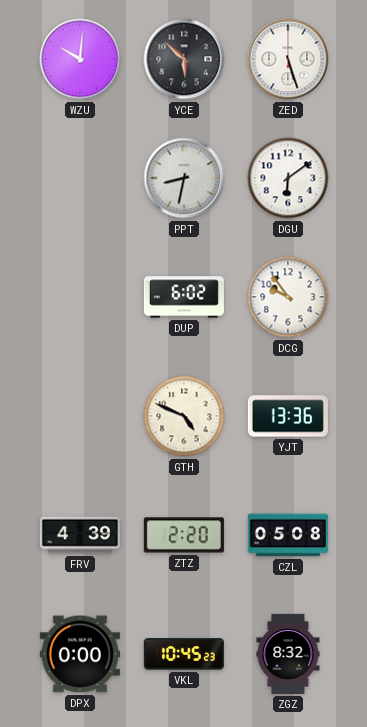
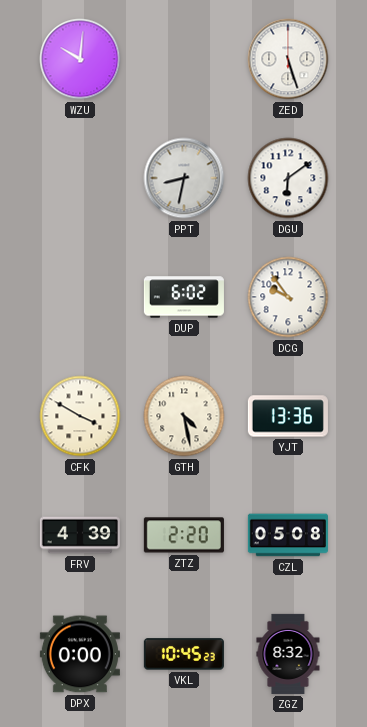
YCE: 5:52 -> none
CFK: none -> 3:50
GTH: 4:49 -> 4:28
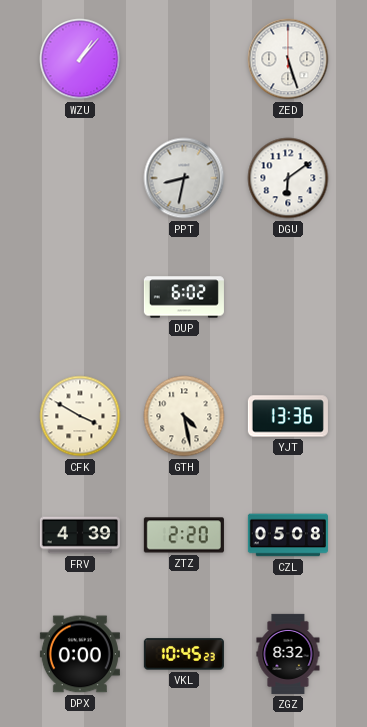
WZU: 10:01 -> 1:07
DCG: 9:54 -> none
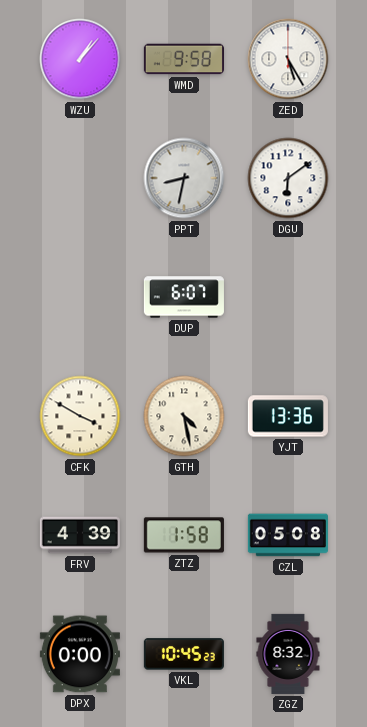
WMD: none -> 9:58
ZED: 5:27 -> 5:25
DUP: 6:02 -> 6:07
ZTZ: 2:20 -> 1:58
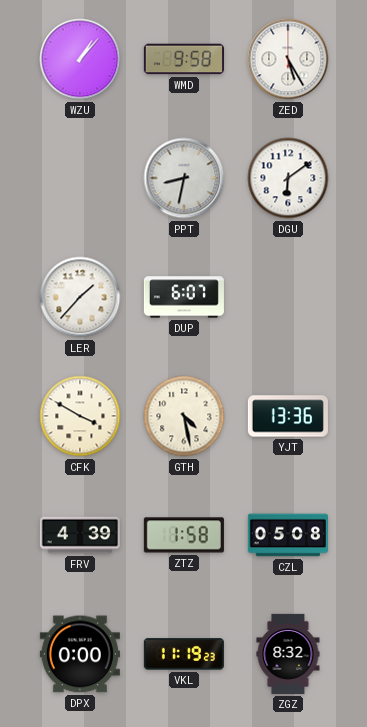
LER: none -> 1:37
VKL: 10:45 -> 11:19
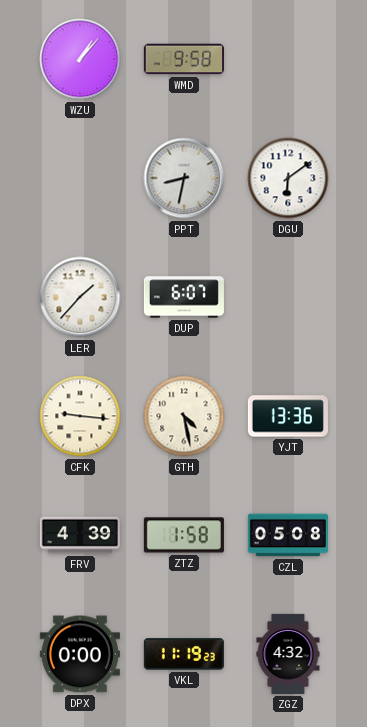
ZED: 5:25 -> none
CFK: 3:50 -> 9:16
ZGZ: 8:32 -> 4:32
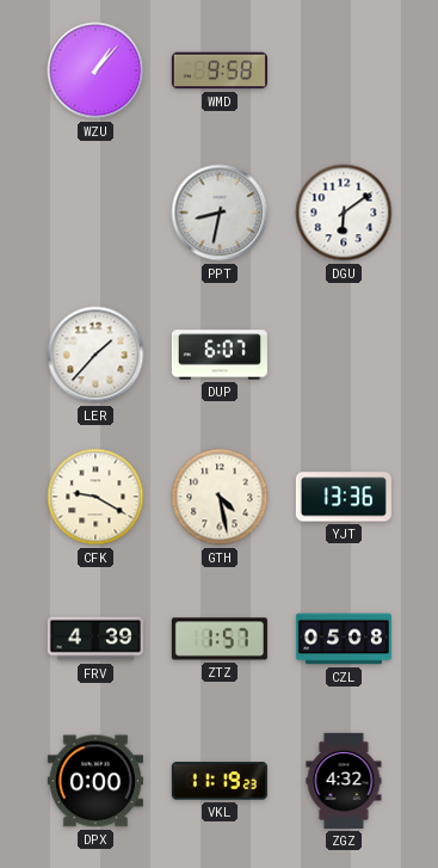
CFK: 9:16 -> 9:20
ZTZ: 1:58 -> 1:57
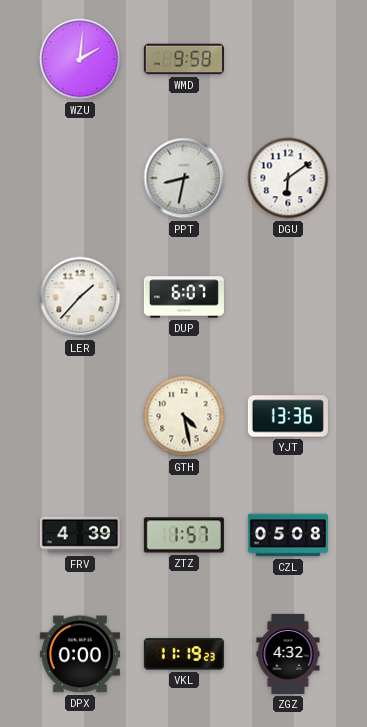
WZU: 1:07 -> 2:01
CFK: 9:20 -> none
